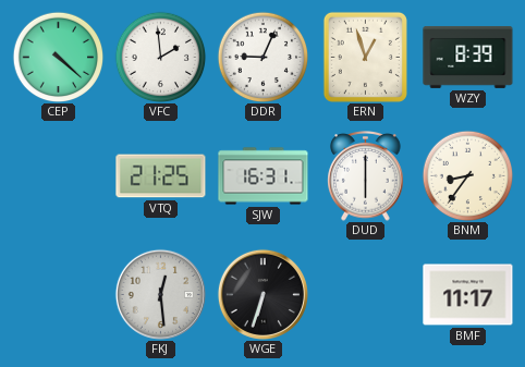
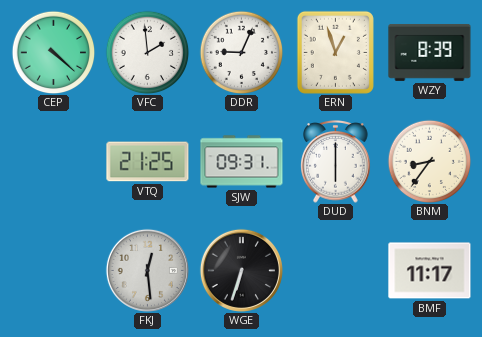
SJW: 16:31 -> 09:31
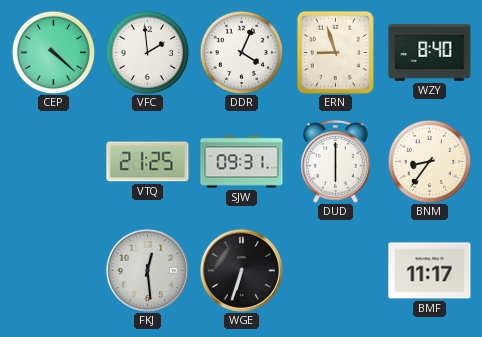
DDR: 9:04 -> 4:04
ERN: 12:57 -> 8:57
WZY: 8:39 -> 8:40
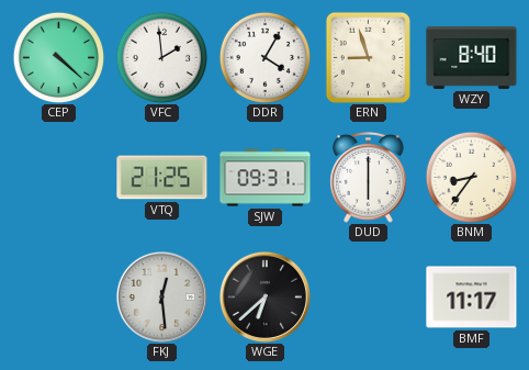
DDR: 4:04 -> 4:05
WGE: 6:33 -> 6:38
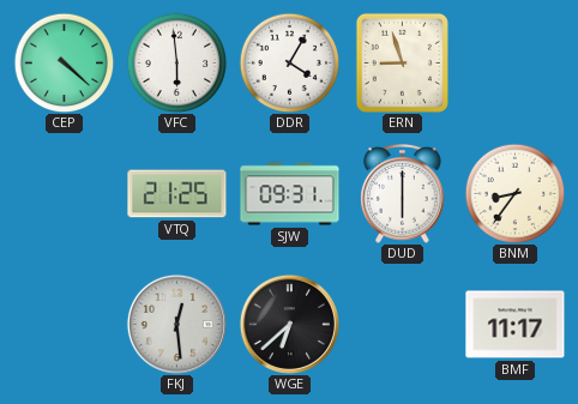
VFC: 1:59 -> 5:59
WZY: 8:40 -> none
